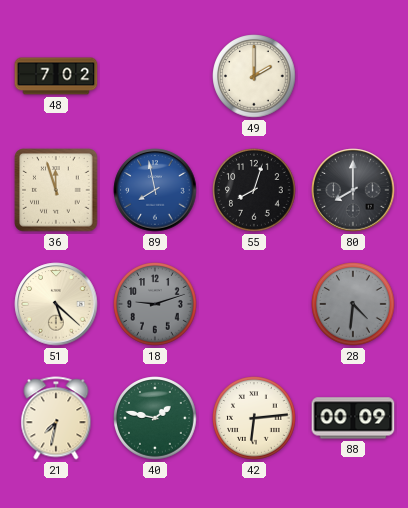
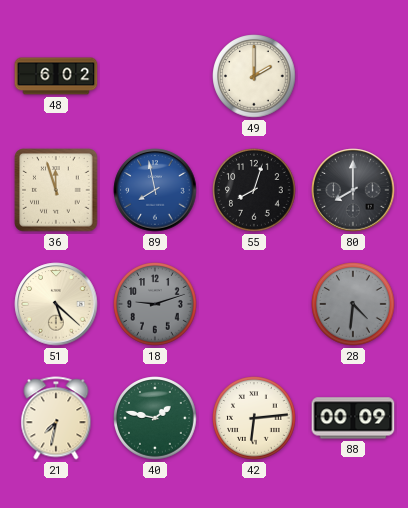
48: 7:02 -> 6:02
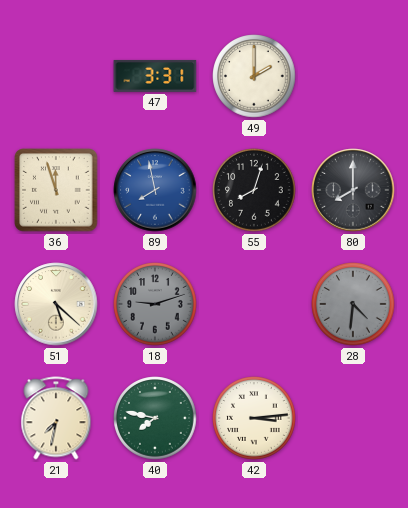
48: 6:02 -> none
47: none -> 3:31
40: 1:47 -> 7:47
42: 6:14 -> 3:14
88: 00:09 -> none
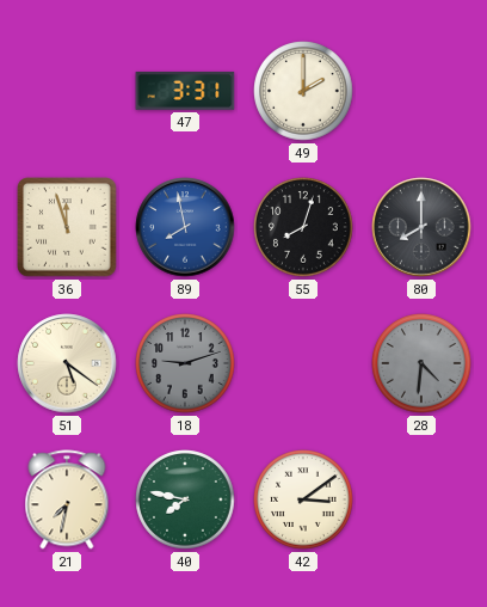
51: 5:22 -> 5:21
42: 3:14 -> 3:09
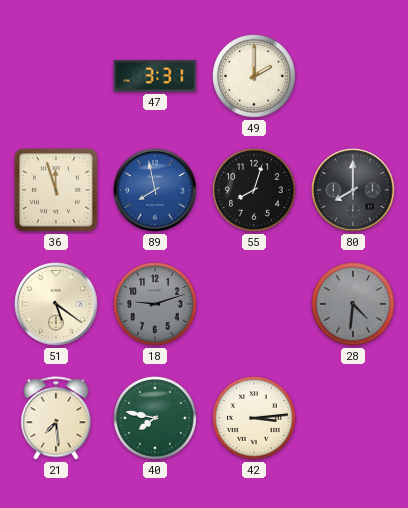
21: 7:32 -> 7:29
42: 3:09 -> 3:14
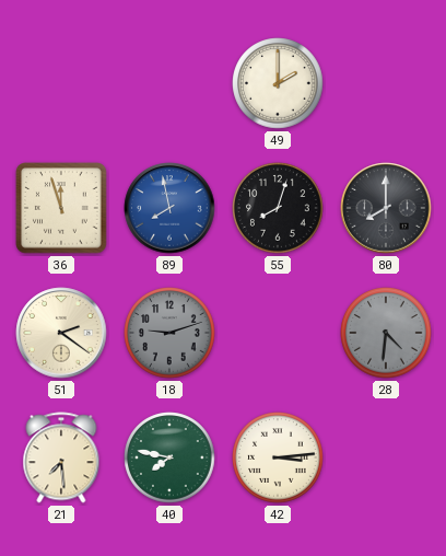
47: 3:31 -> none
51: 5:21 -> 2:21
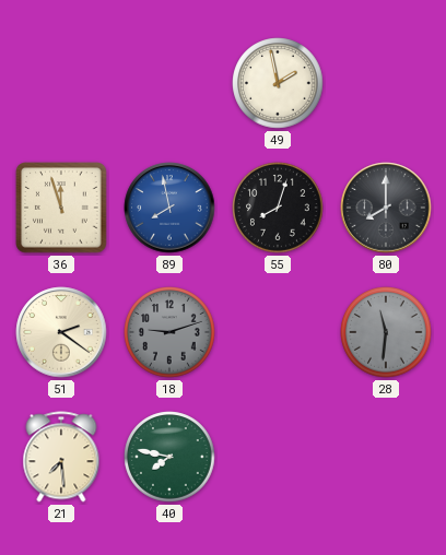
49: 2:00 -> 1:58
28: 4:31 -> 11:31
42: 3:14 -> none
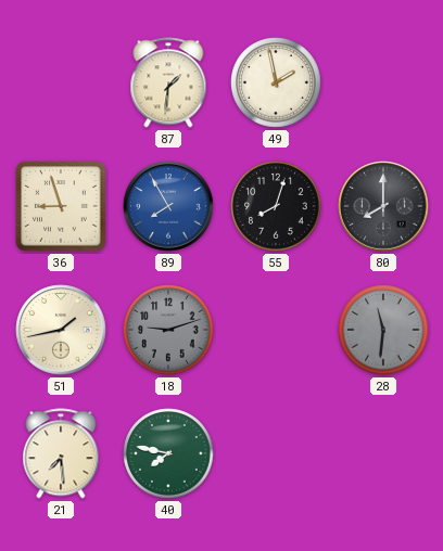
87: none -> 1:31
36: 11:57 -> 8:57
89: 7:58 -> 7:55
51: 2:21 -> 1:43
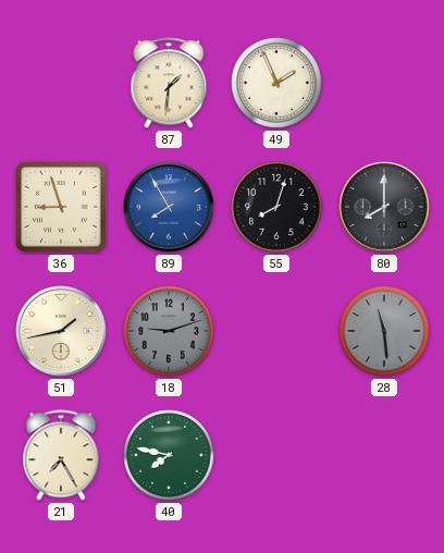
49: 1:58 -> 1:56
28: 11:31 -> 11:29
21: 7:29 -> 7:25
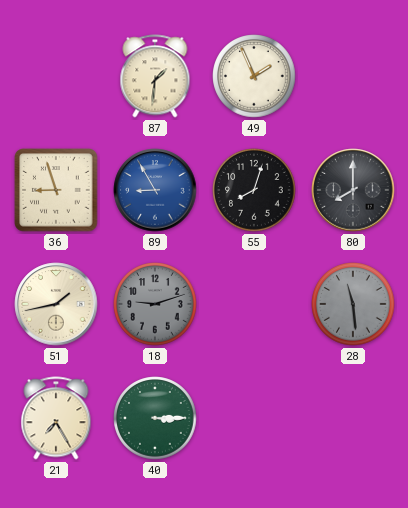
89: 7:55 -> 8:55
40: 7:47 -> 3:15
